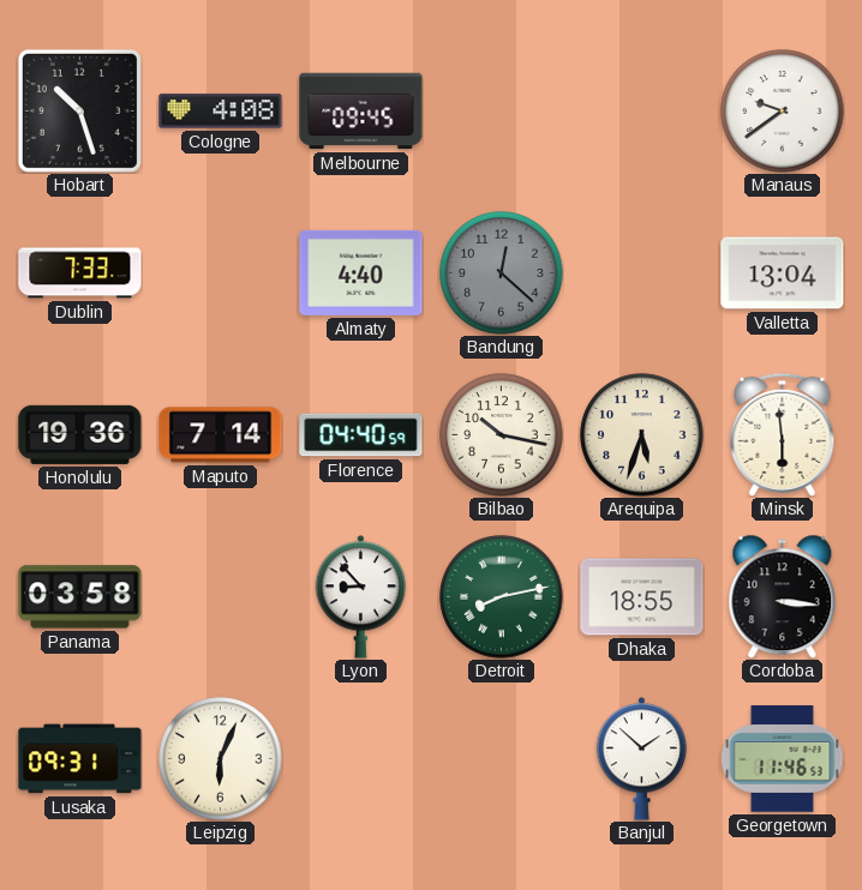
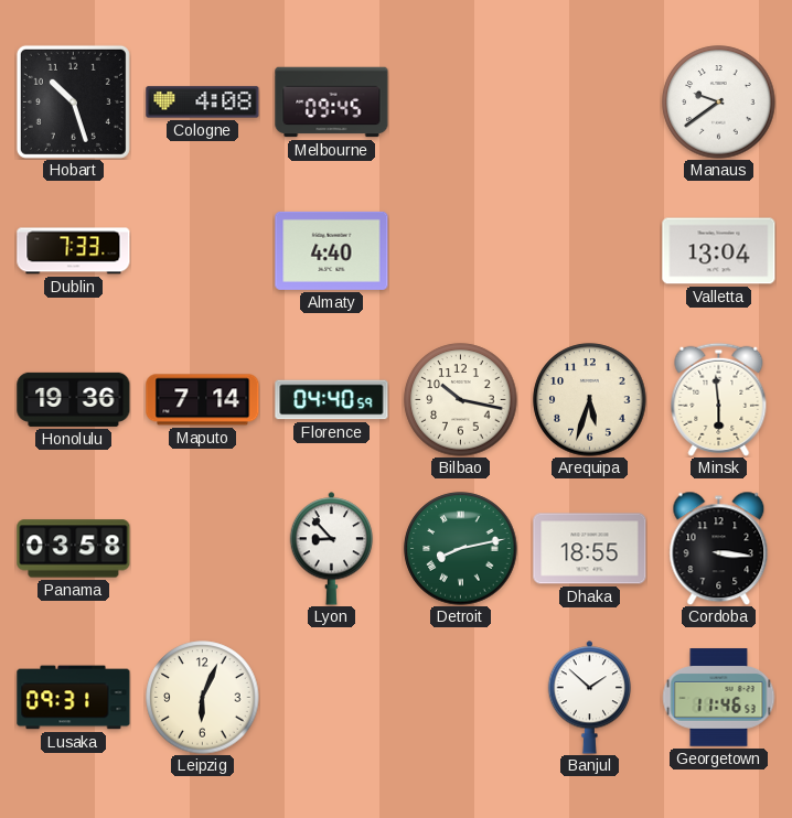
Bandung: 12:22 -> none
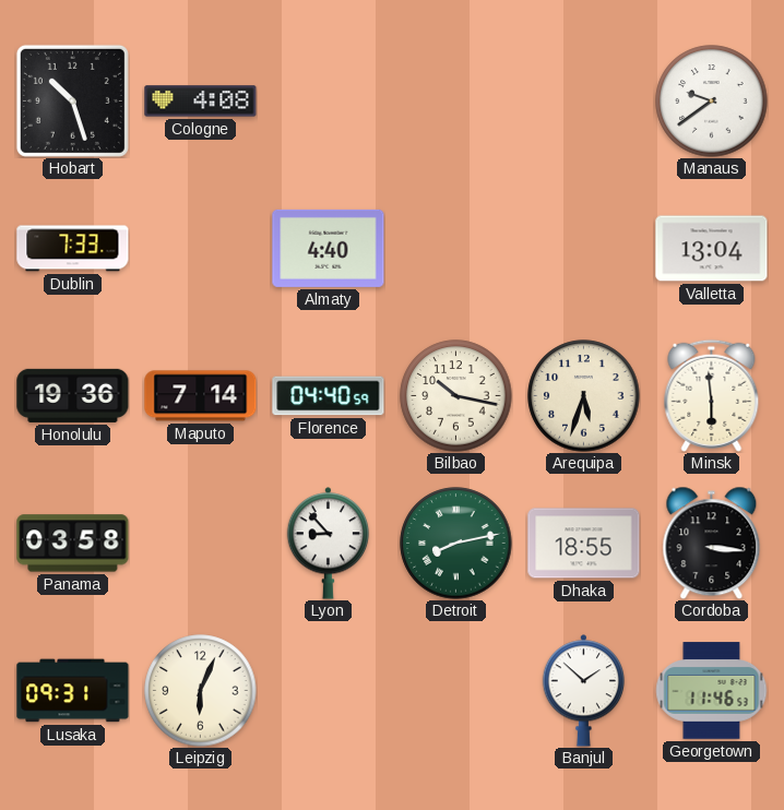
Melbourne: 09:45 -> none
